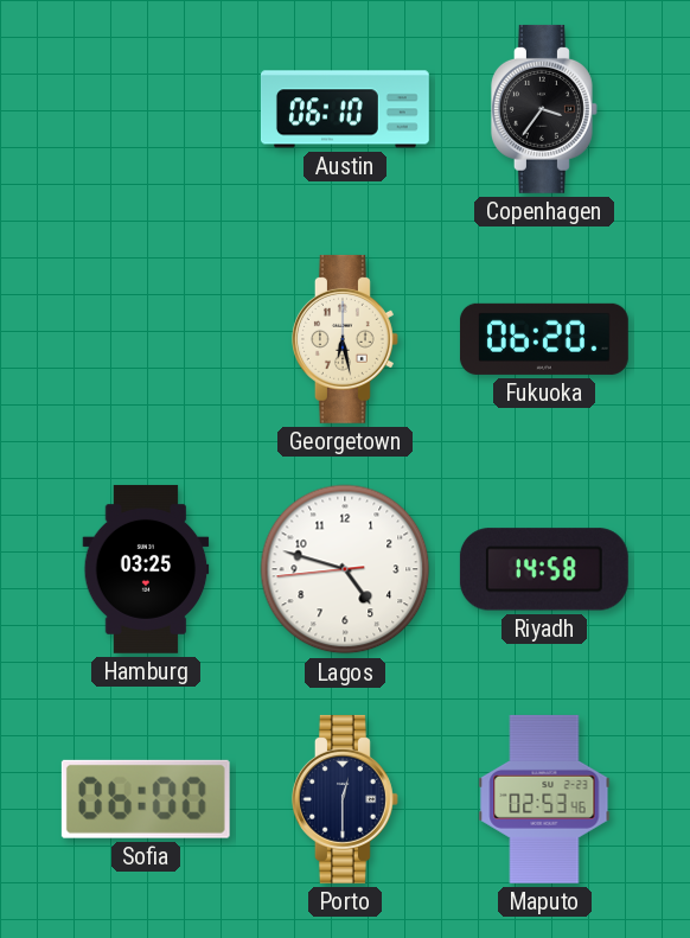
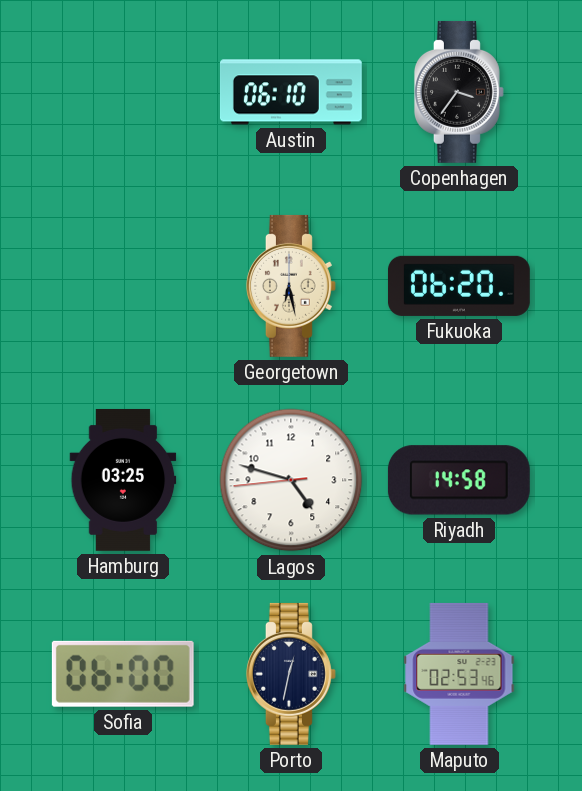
Porto: 12:30 -> 12:32
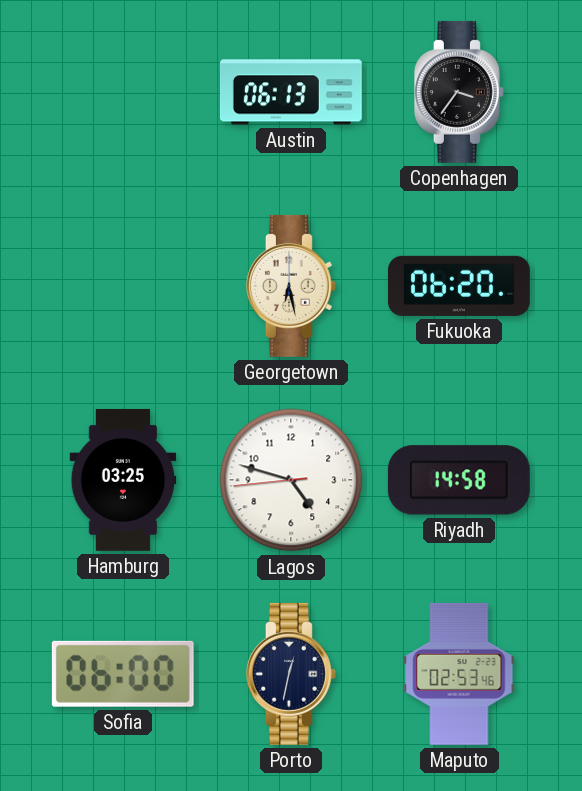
Austin: 06:10 -> 06:13
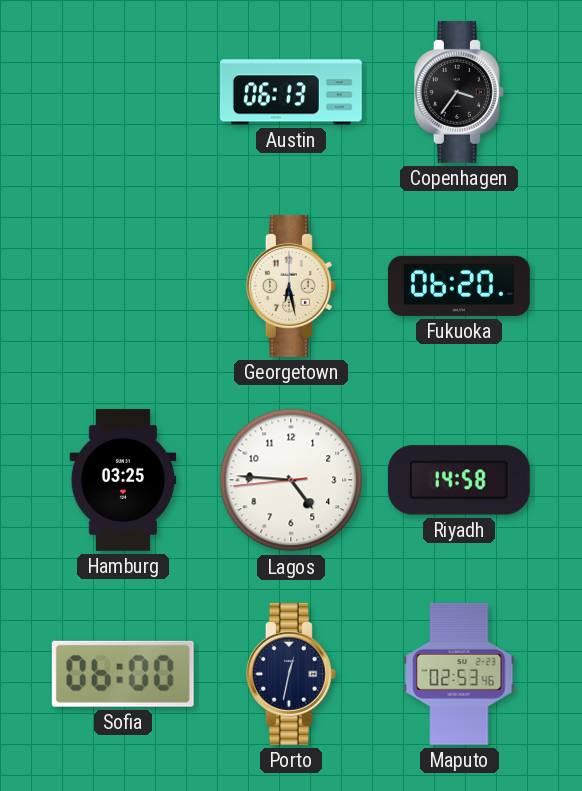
Lagos: 4:47 -> 4:45
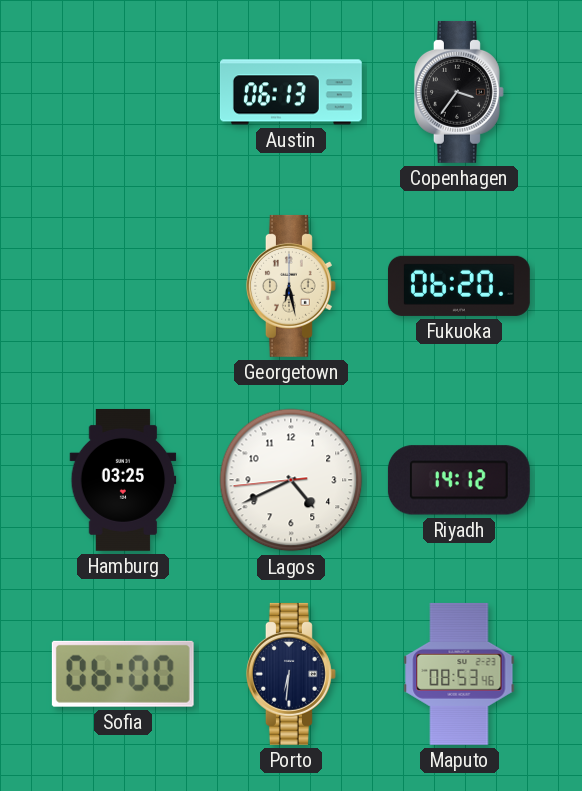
Lagos: 4:45 -> 4:40
Riyadh: 14:58 -> 14:12
Porto: 12:32 -> 6:31
Maputo: 02:53 -> 08:53
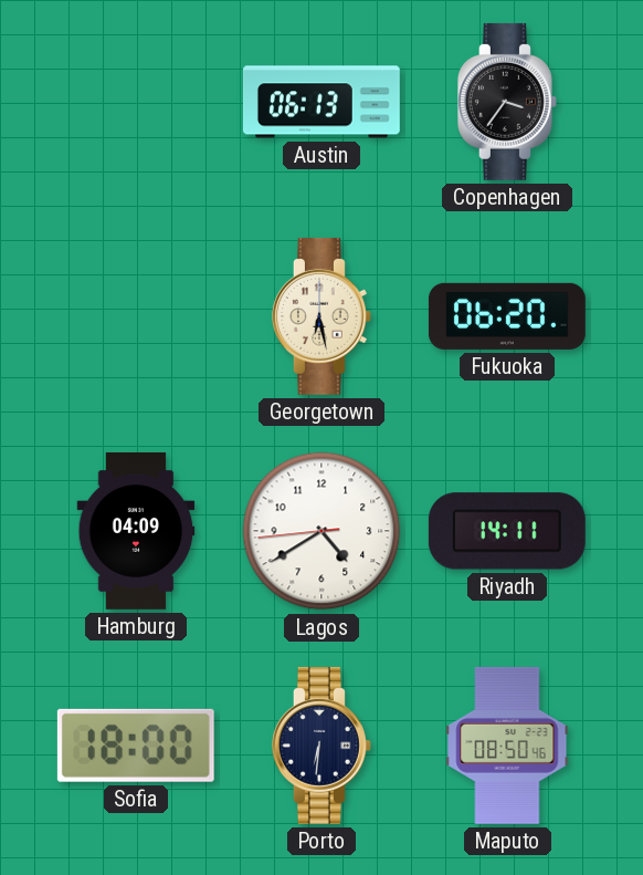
Hamburg: 03:25 -> 04:09
Lagos: 4:40 -> 4:39
Riyadh: 14:12 -> 14:11
Sofia: 06:00 -> 18:00
Maputo: 08:53 -> 08:50
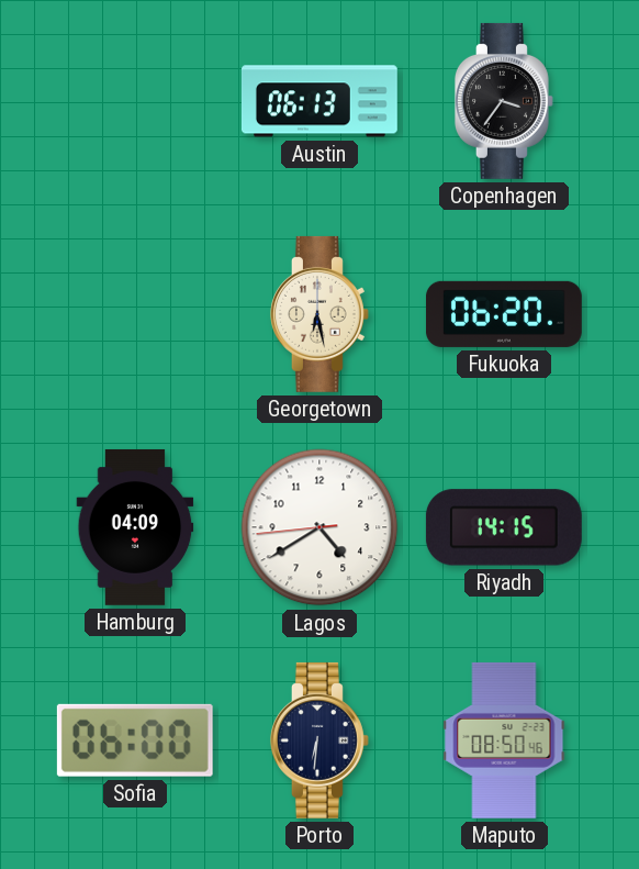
Riyadh: 14:11 -> 14:15
Sofia: 18:00 -> 06:00
